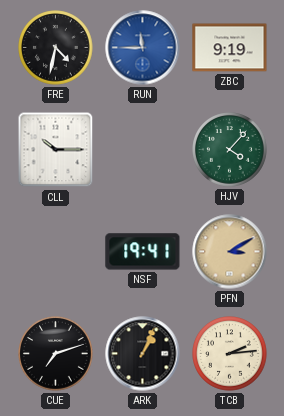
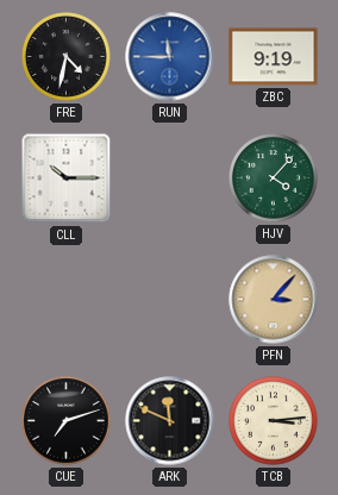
NSF: 19:41 -> none
PFN: 3:10 -> 3:07
ARK: 1:04 -> 11:49
TCB: 2:14 -> 3:14
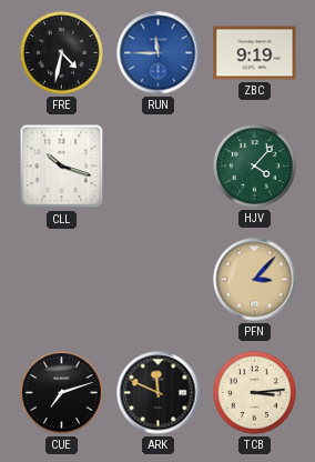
CLL: 10:15 -> 10:18
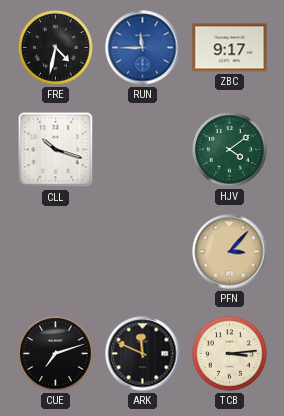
ZBC: 9:19 -> 9:17
HJV: 4:07 -> 4:09
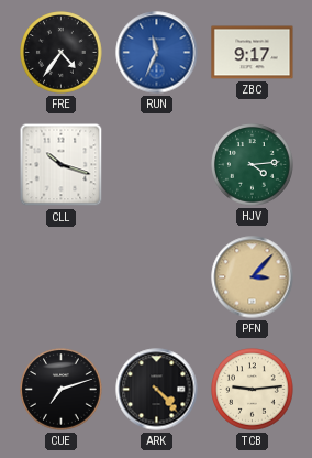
FRE: 4:32 -> 4:36
RUN: 11:45 -> 11:34
HJV: 4:09 -> 4:14
ARK: 11:49 -> 4:23
TCB: 3:14 -> 9:14
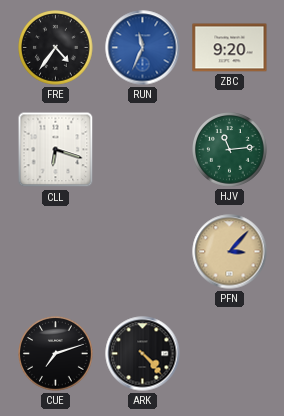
ZBC: 9:17 -> 9:20
CLL: 10:18 -> 6:18
HJV: 4:14 -> 11:14
TCB: 9:14 -> none
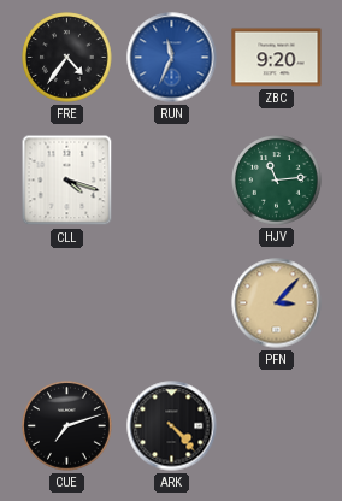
CLL: 6:18 -> 4:18
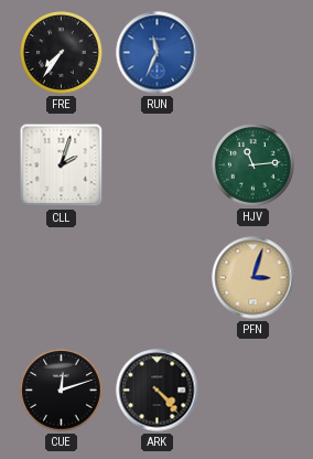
FRE: 4:36 -> 7:36
ZBC: 9:20 -> none
CLL: 4:18 -> 2:03
PFN: 3:07 -> 3:03
CUE: 7:12 -> 12:12
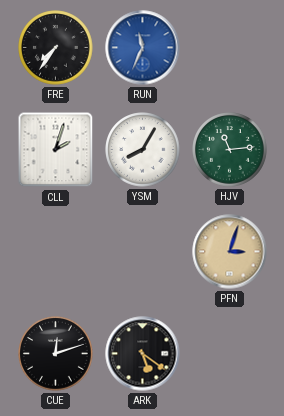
YSM: none -> 8:05
ARK: 4:23 -> 5:21
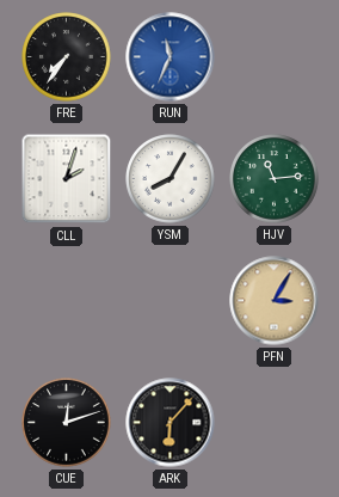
PFN: 3:03 -> 3:05
ARK: 5:21 -> 6:07
